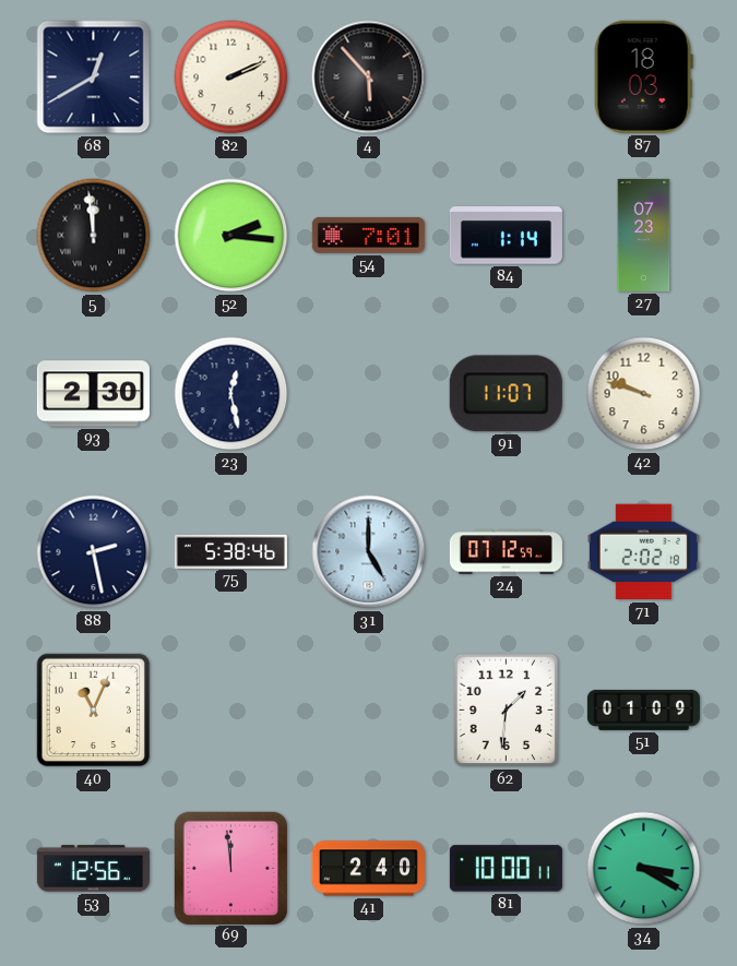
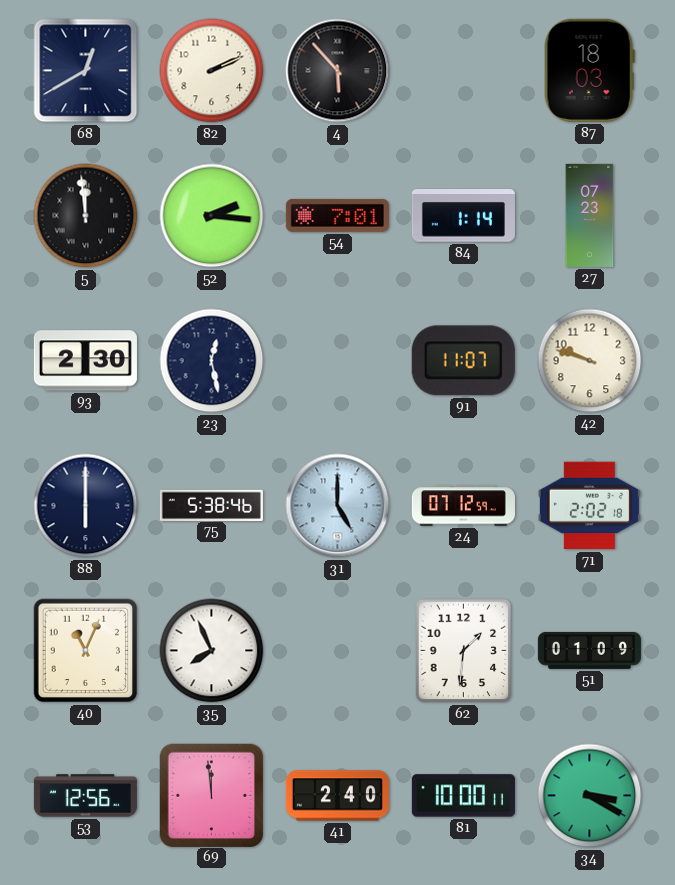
88: 2:28 -> 6:00
35: none -> 7:56
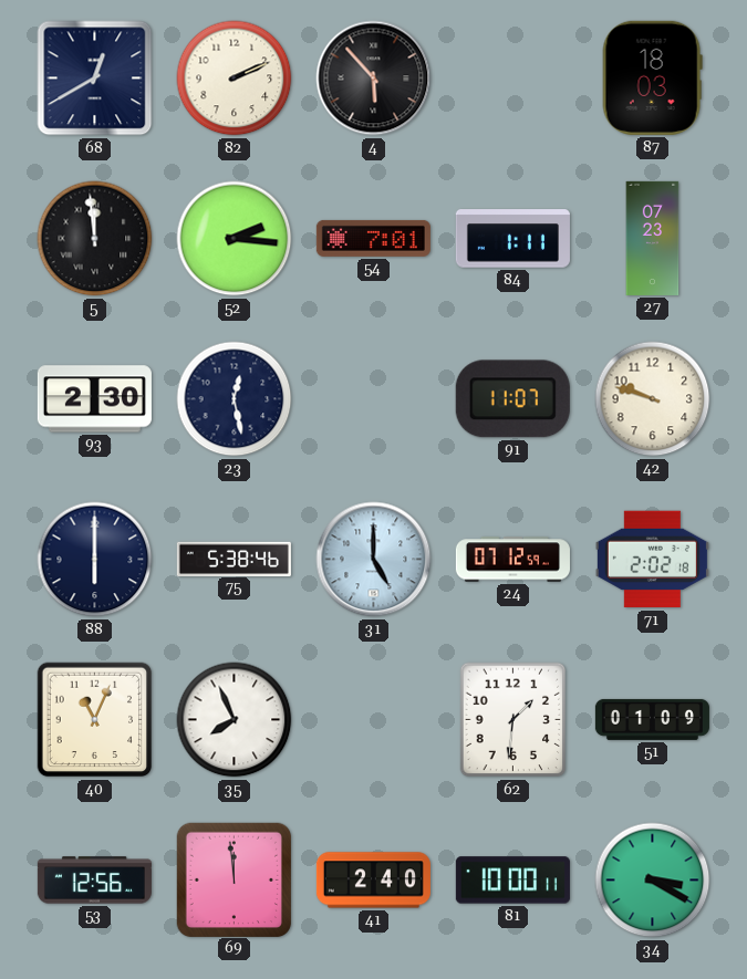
84: 1:14 -> 1:11
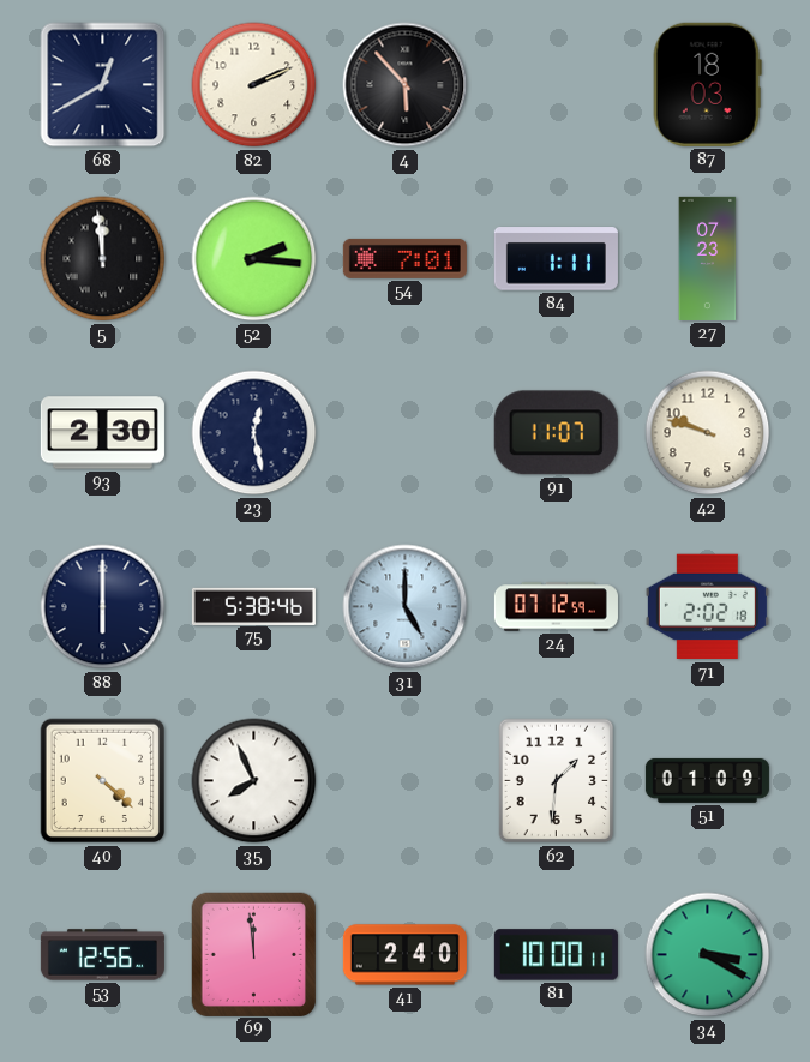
40: 11:04 -> 4:22
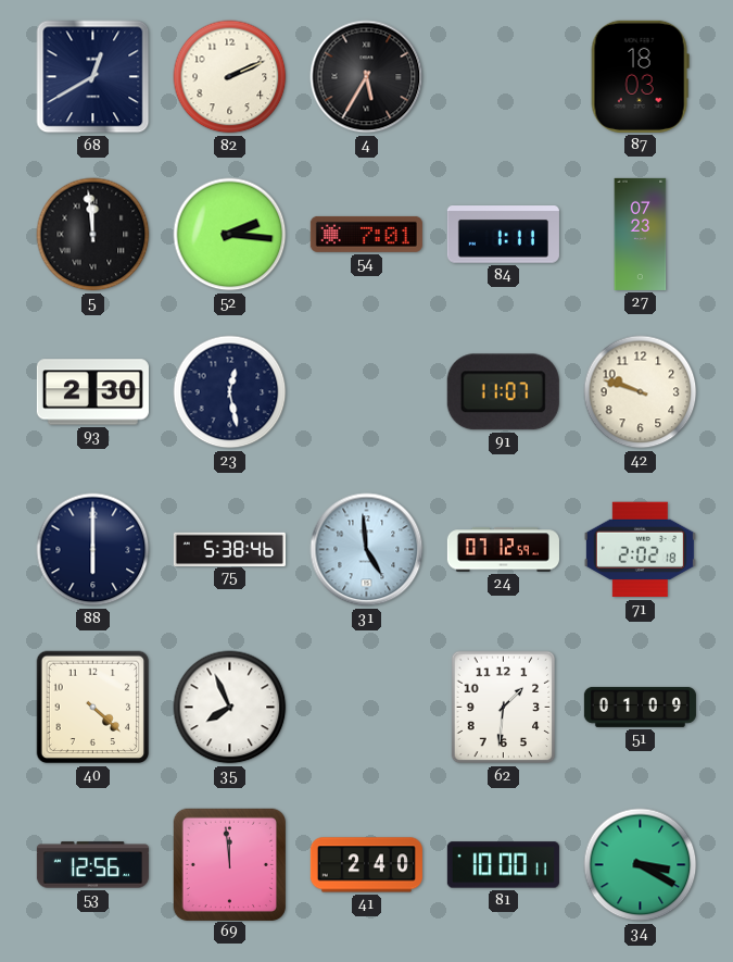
4: 5:53 -> 5:35
31: 5:00 -> 4:59
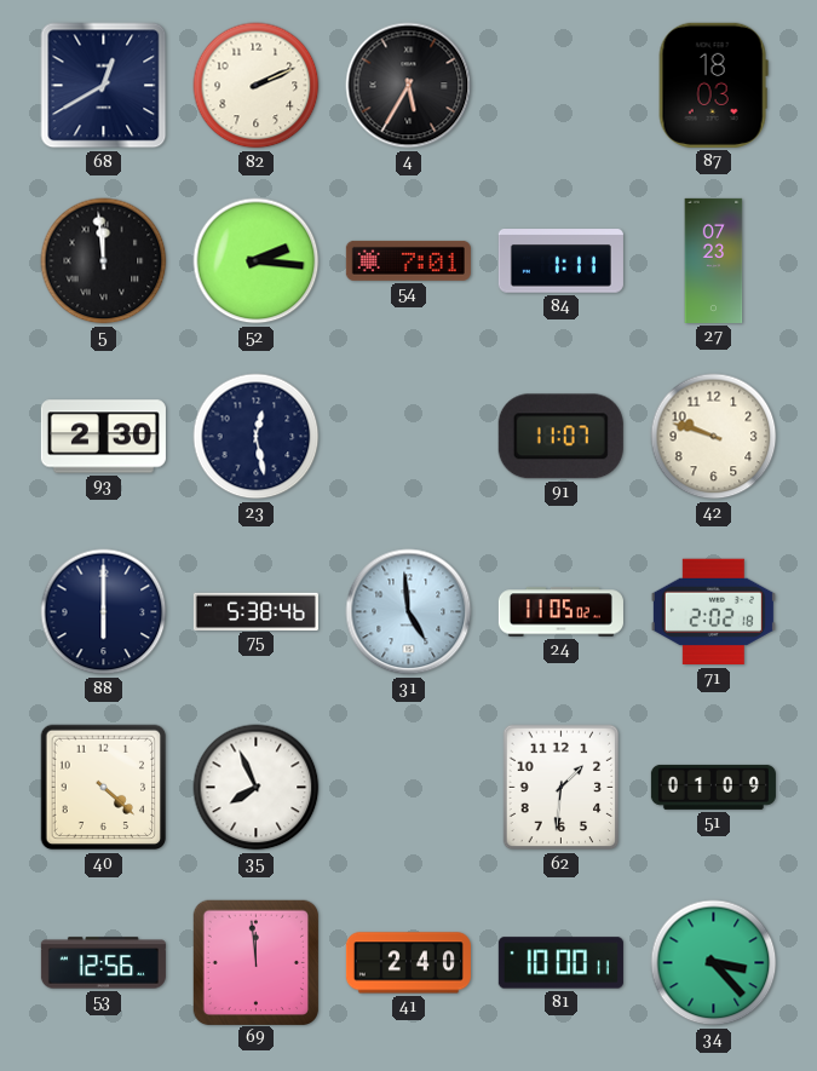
24: 07:12 -> 11:05
34: 3:20 -> 3:23
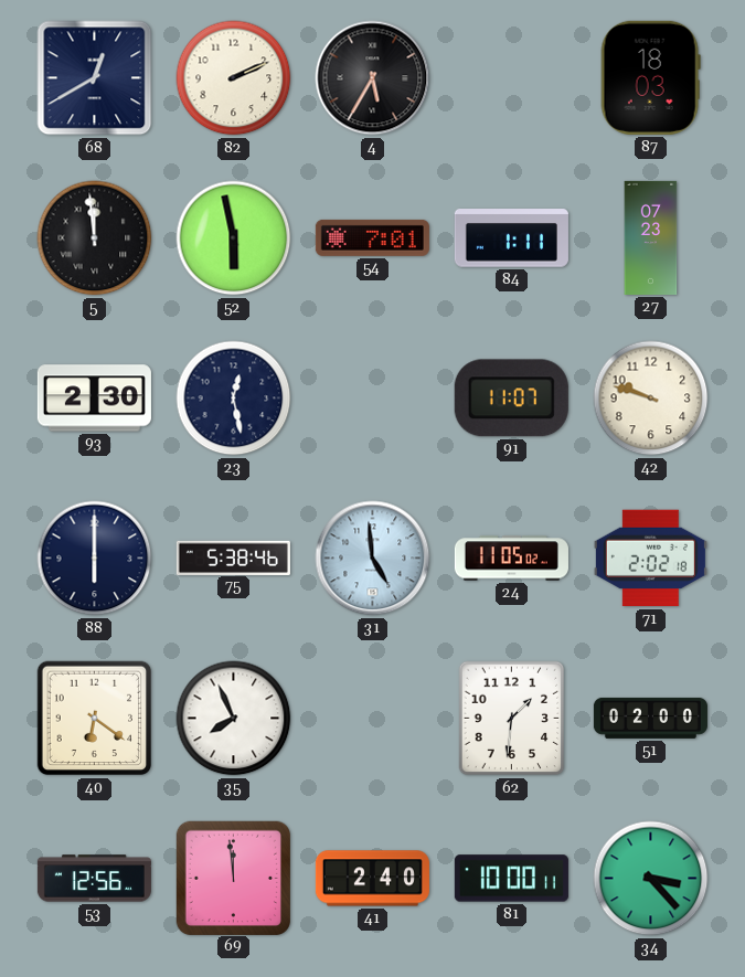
52: 2:16 -> 5:58
40: 4:22 -> 6:21
51: 01:09 -> 02:00
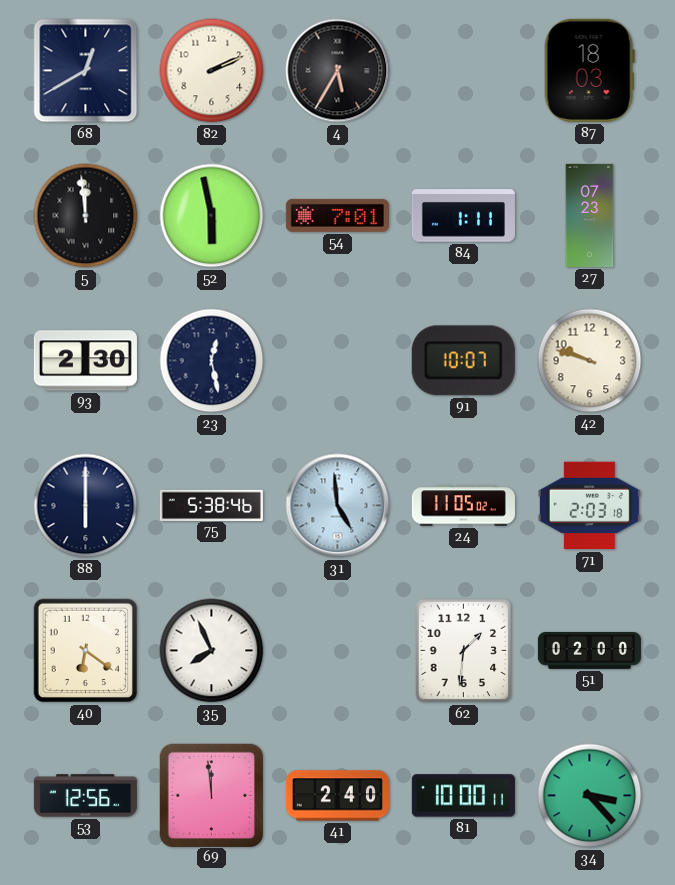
91: 11:07 -> 10:07
71: 2:02 -> 2:03
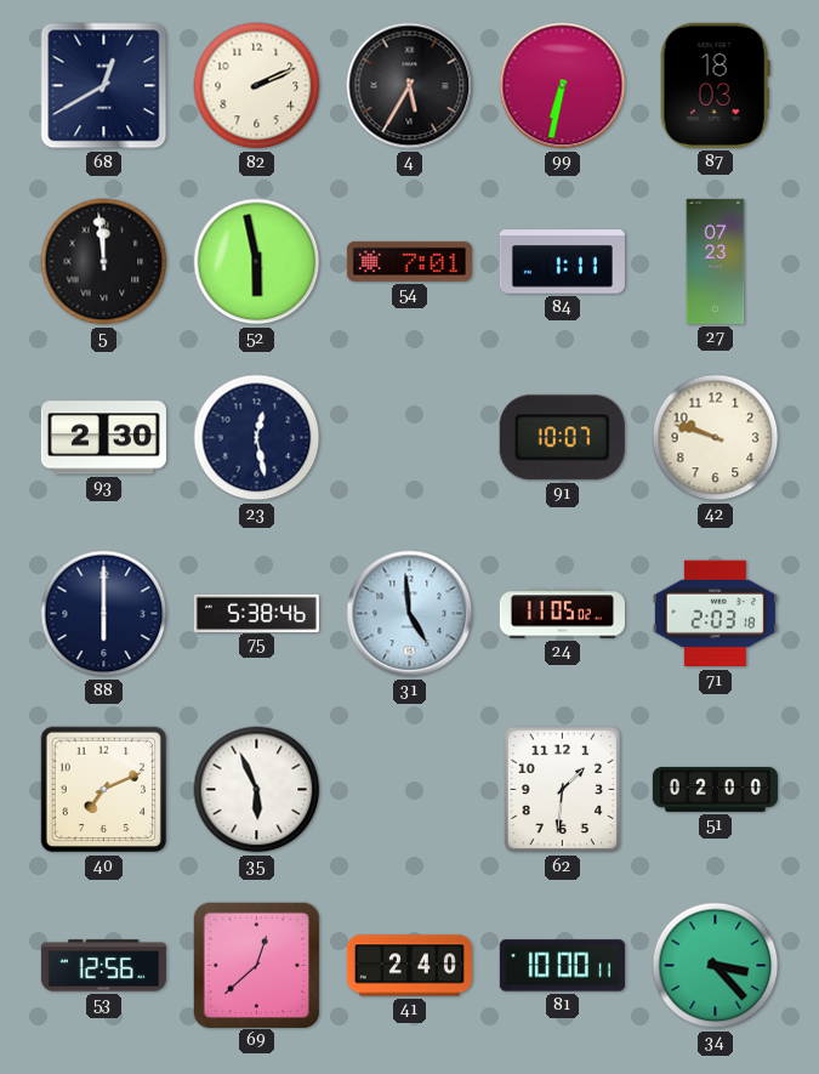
99: none -> 6:32
40: 6:21 -> 7:11
35: 7:56 -> 5:56
69: 11:59 -> 12:38
